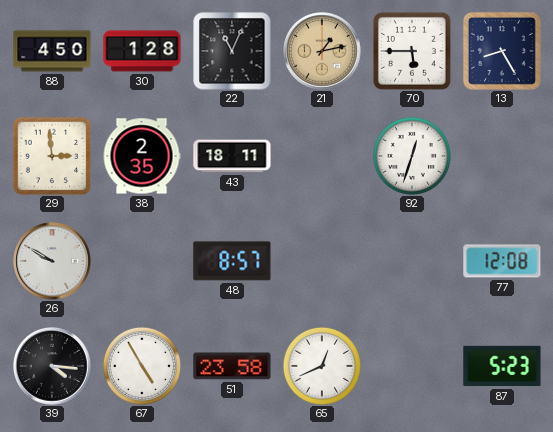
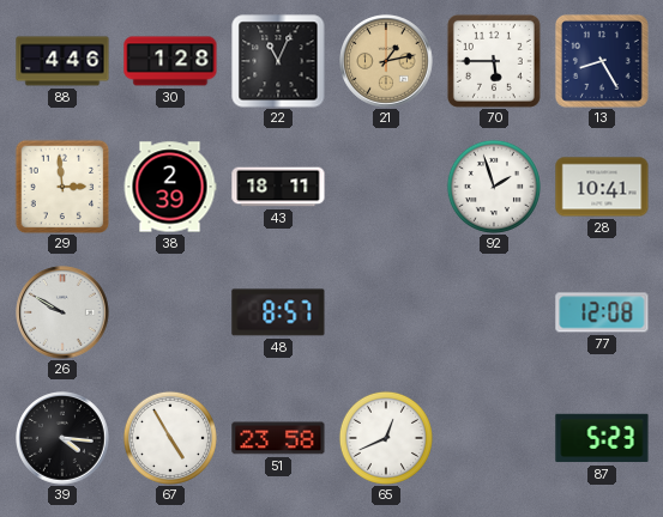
88: 4:50 -> 4:46
38: 2:35 -> 2:39
92: 12:33 -> 1:57
28: none -> 10:41
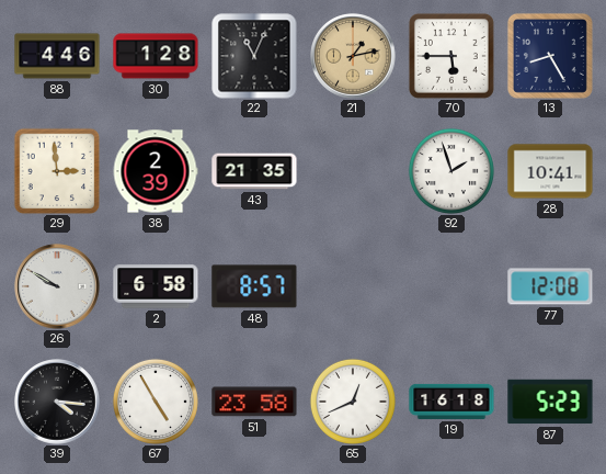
43: 18:11 -> 21:35
2: none -> 6:58
19: none -> 16:18
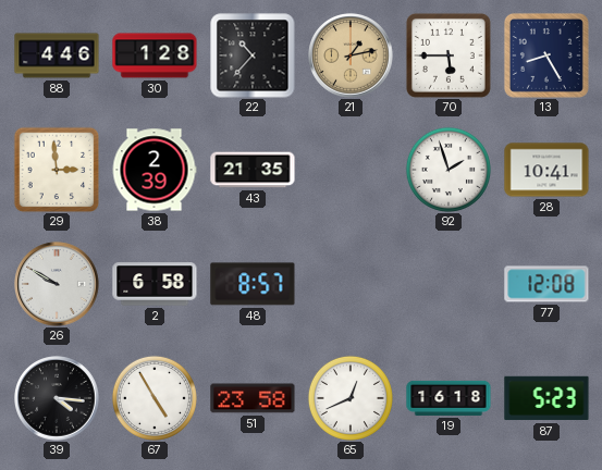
22: 11:04 -> 10:37
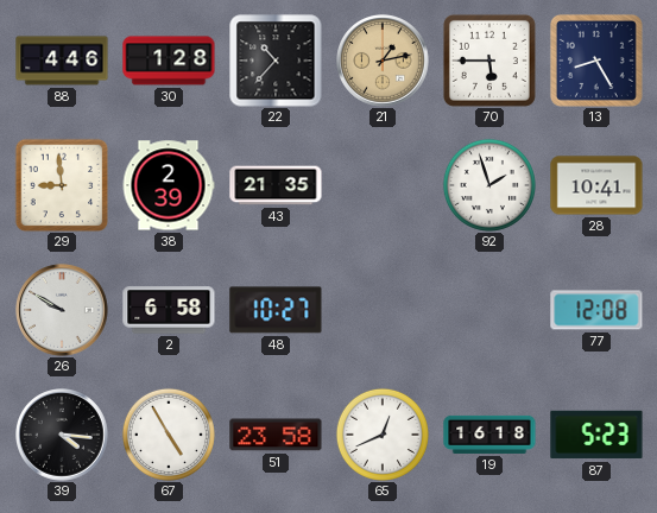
29: 2:59 -> 8:59
48: 8:57 -> 10:27
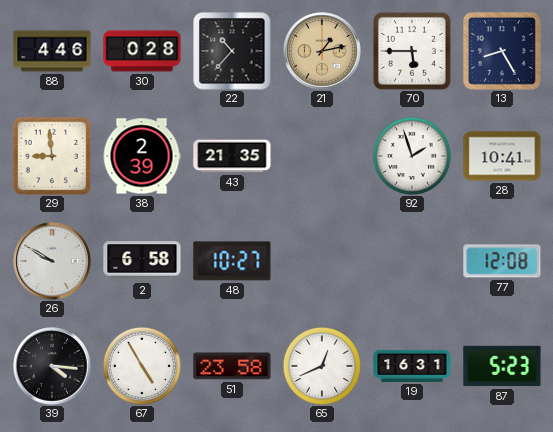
30: 1:28 -> 0:28
19: 16:18 -> 16:31
